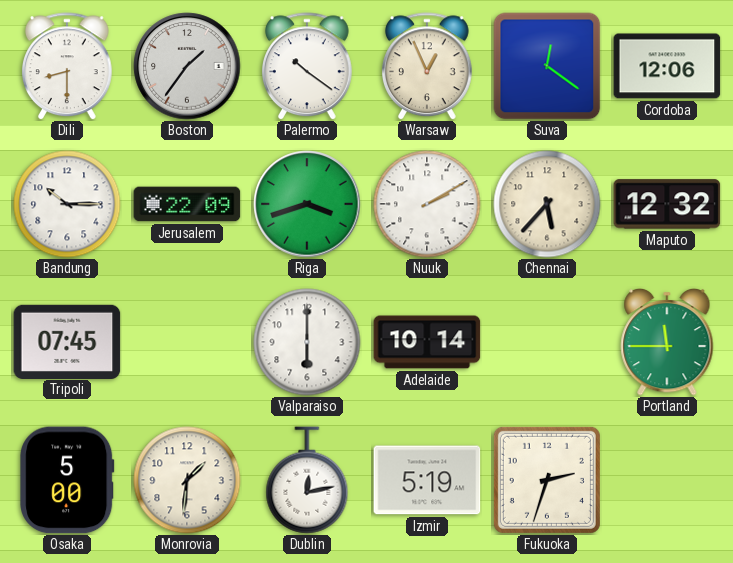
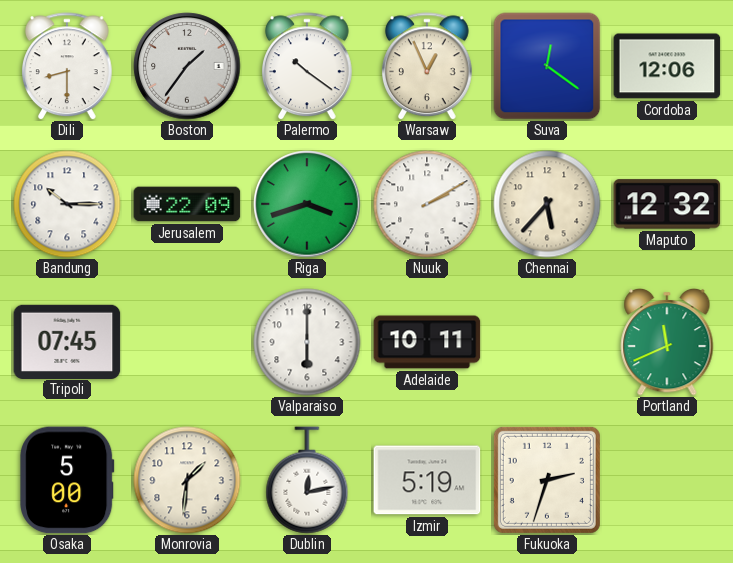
Adelaide: 10:14 -> 10:11
Portland: 11:45 -> 11:41
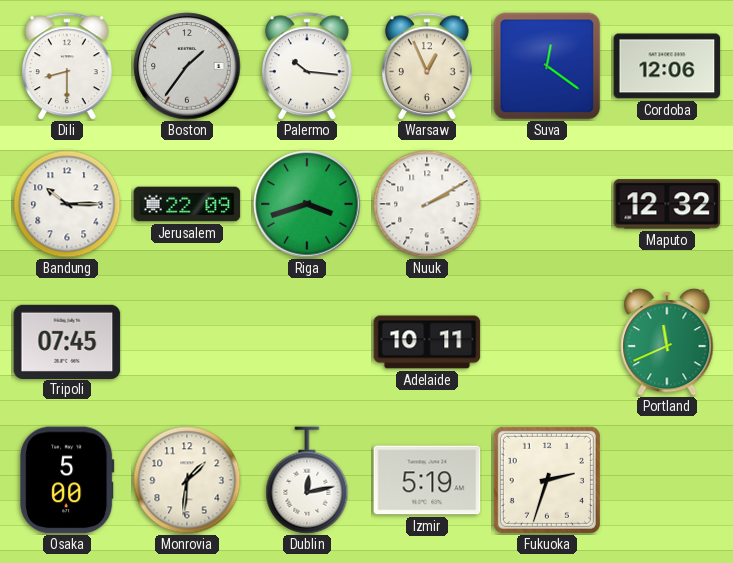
Palermo: 10:21 -> 10:16
Chennai: 5:37 -> none
Valparaiso: 6:00 -> none
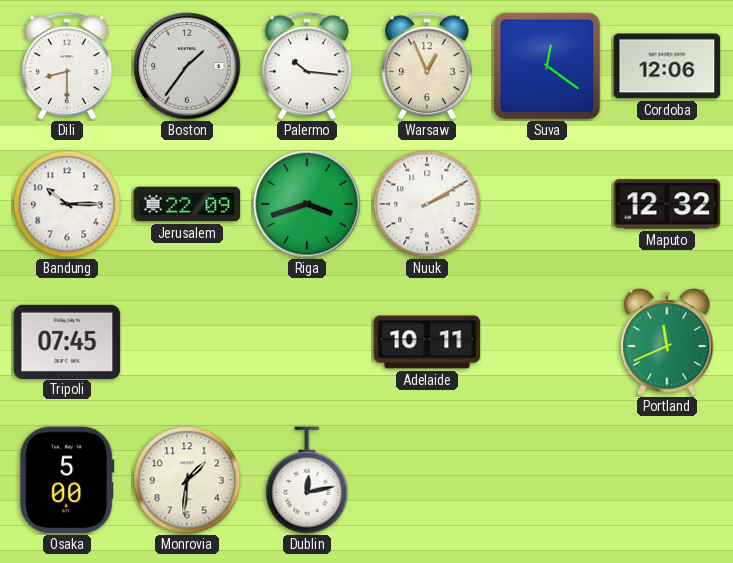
Izmir: 5:19 -> none
Fukuoka: 2:33 -> none
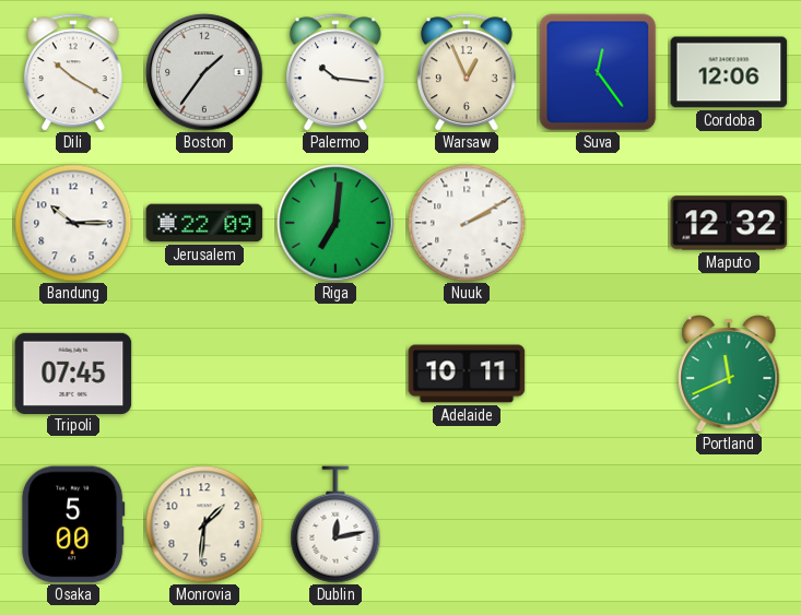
Dili: 8:30 -> 10:20
Suva: 12:21 -> 12:24
Riga: 3:42 -> 7:01
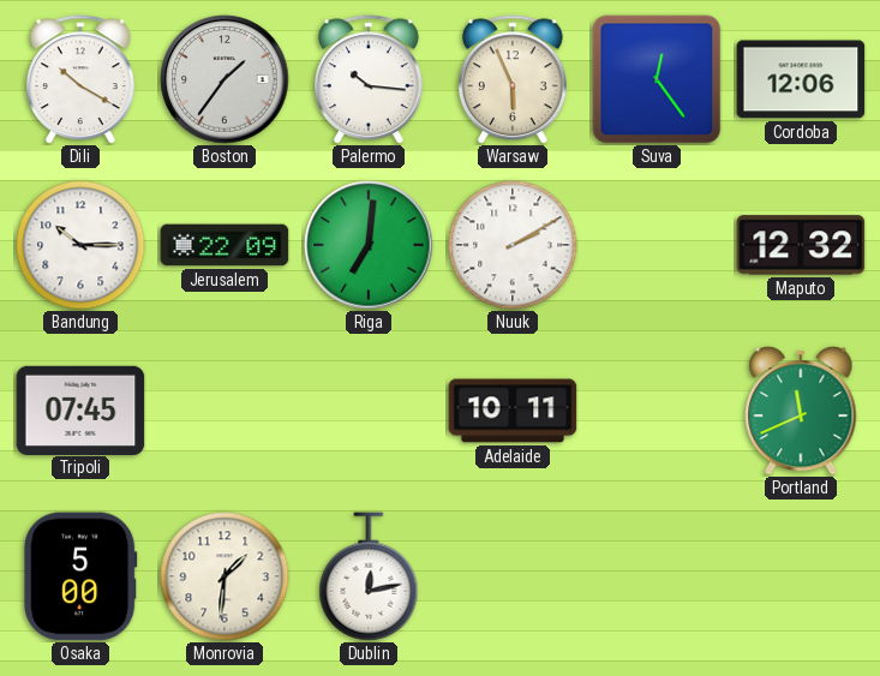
Warsaw: 12:56 -> 5:56
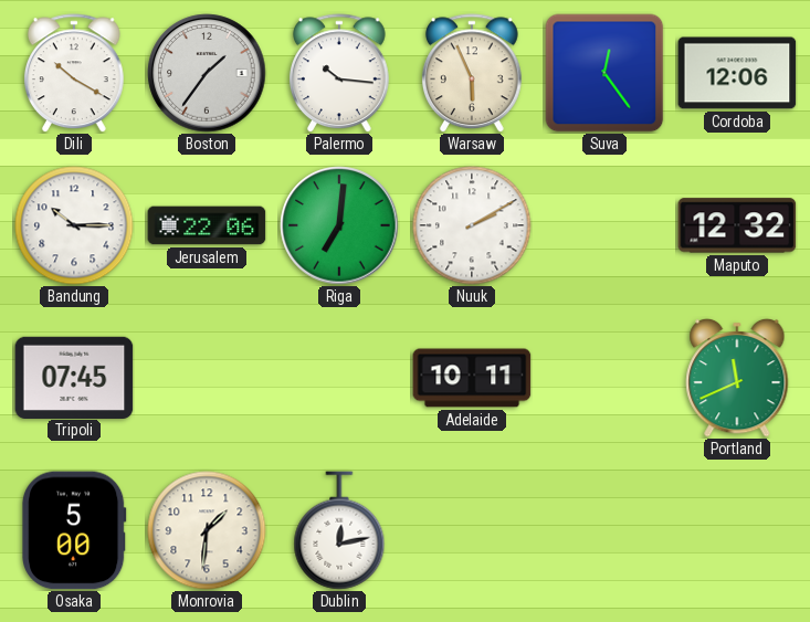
Jerusalem: 22:09 -> 22:06
